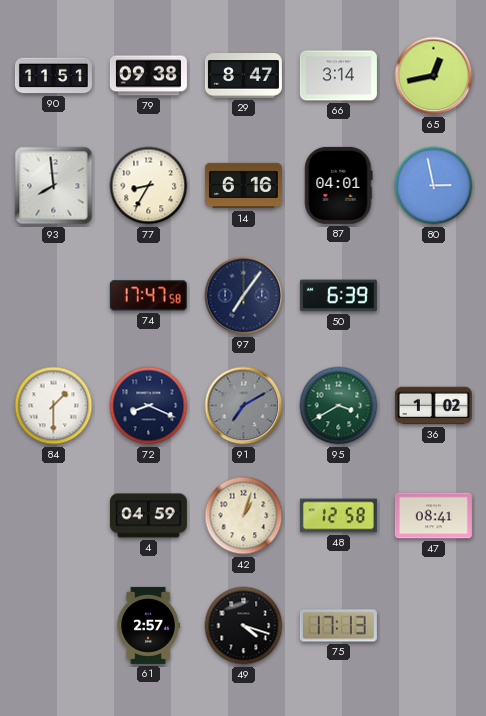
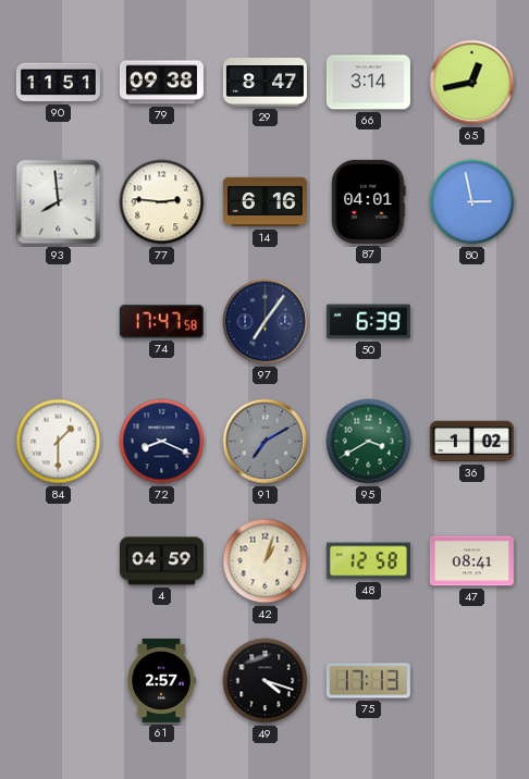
77: 8:35 -> 2:46
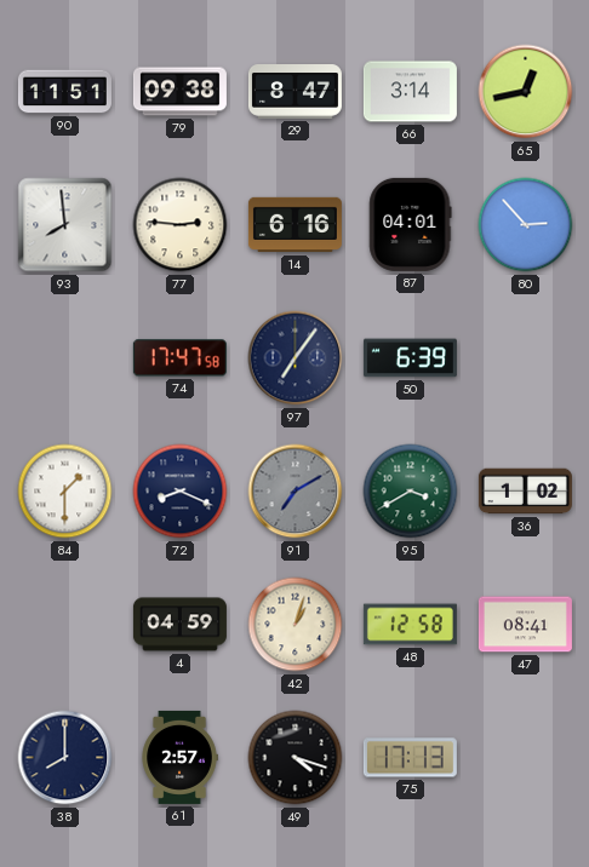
80: 2:58 -> 2:53
38: none -> 8:00
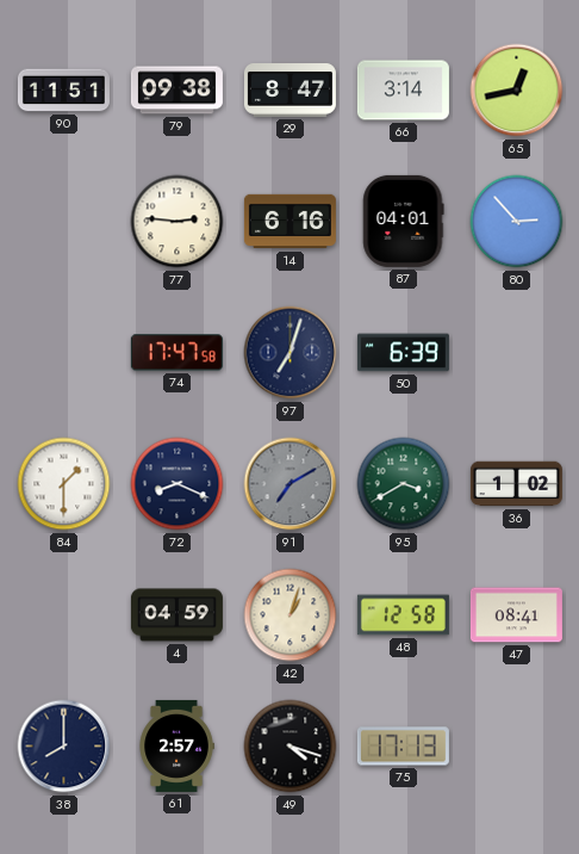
93: 7:59 -> none
97: 7:06 -> 7:03
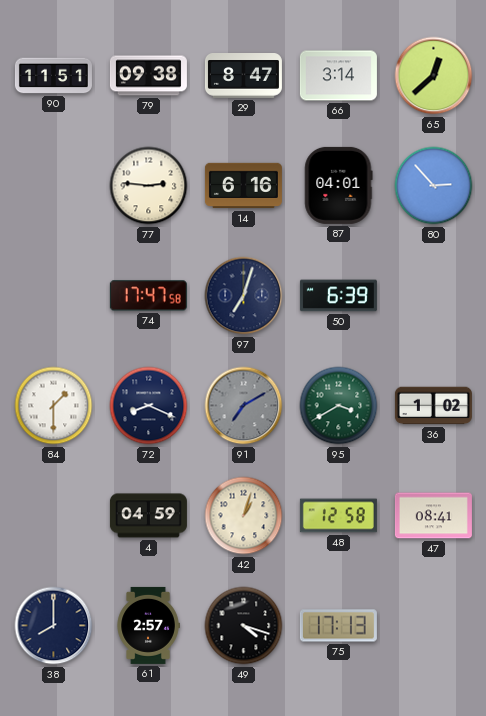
65: 12:43 -> 12:38
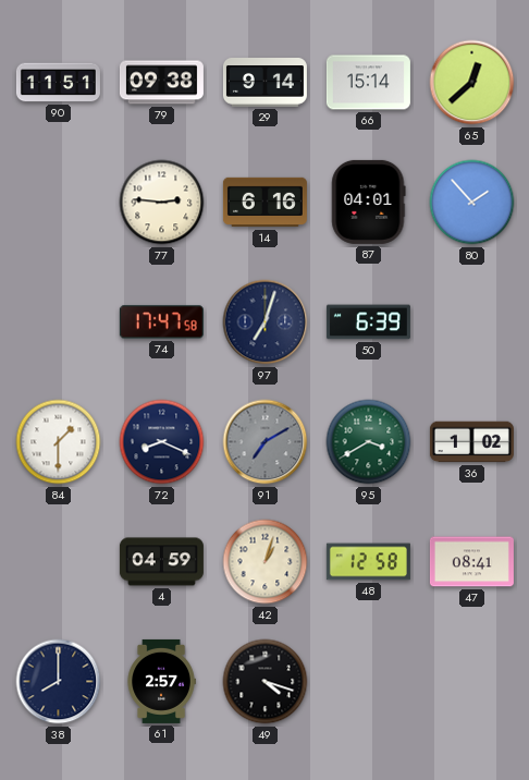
29: 8:47 -> 9:14
66: 3:14 -> 15:14
80: 2:53 -> 1:53
75: 17:13 -> none
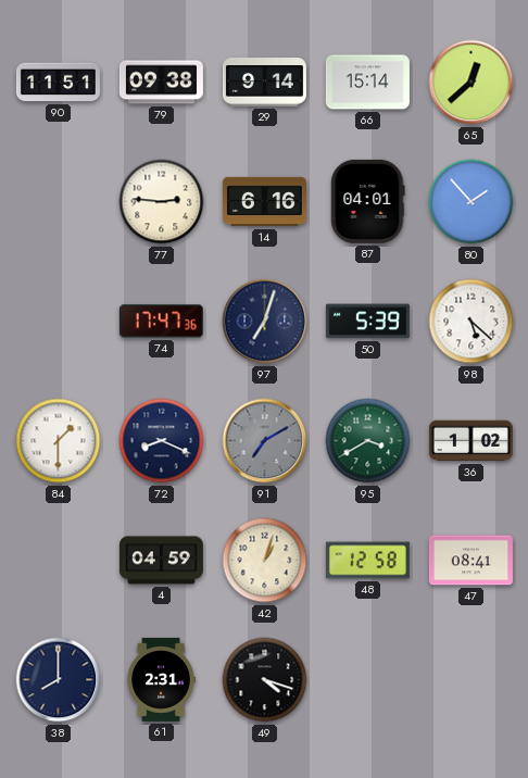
74: 17:47:58 -> 17:47:36
50: 6:39 -> 5:39
98: none -> 5:22
61: 2:57 -> 2:31
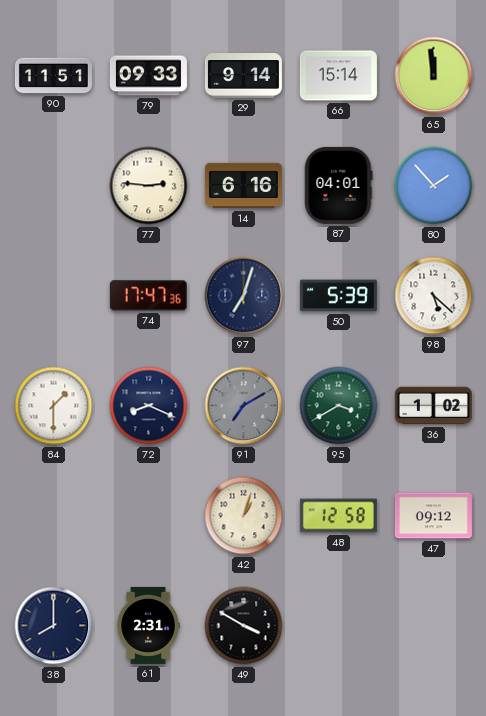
79: 09:38 -> 09:33
65: 12:38 -> 11:59
4: 04:59 -> none
47: 08:41 -> 09:12
49: 4:18 -> 3:50
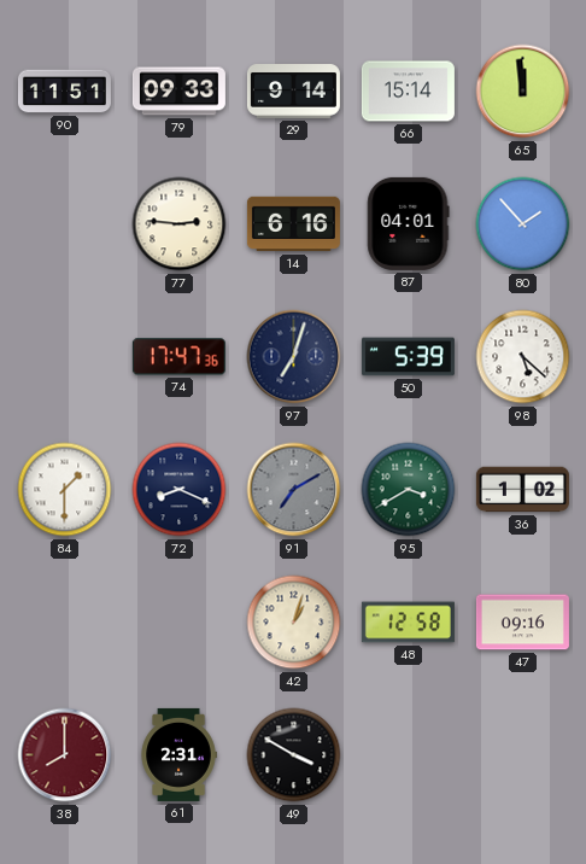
47: 09:12 -> 09:16
38 dial: navy -> burgundy
